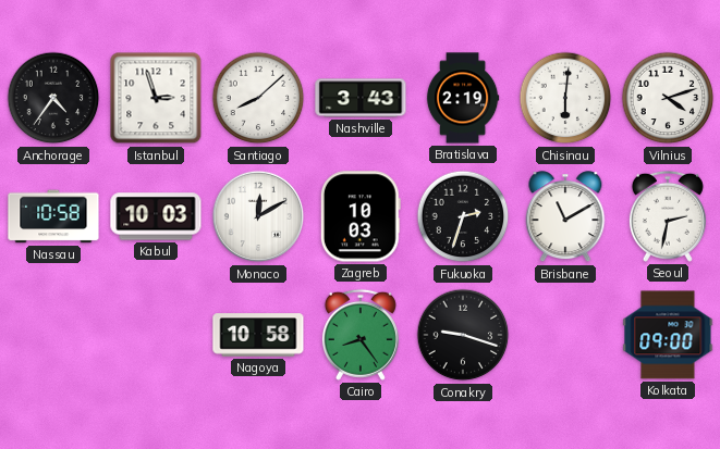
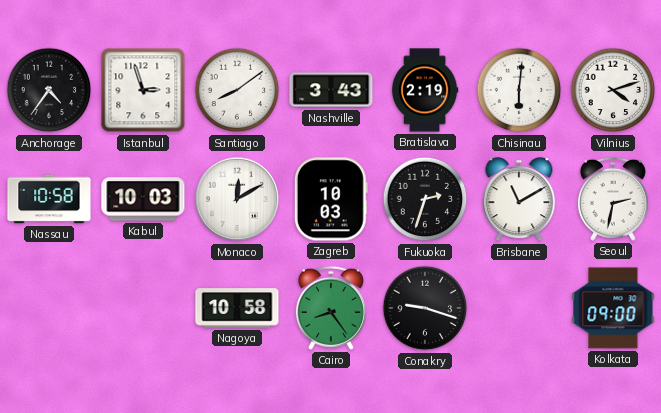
Santiago: 8:08 -> 8:09
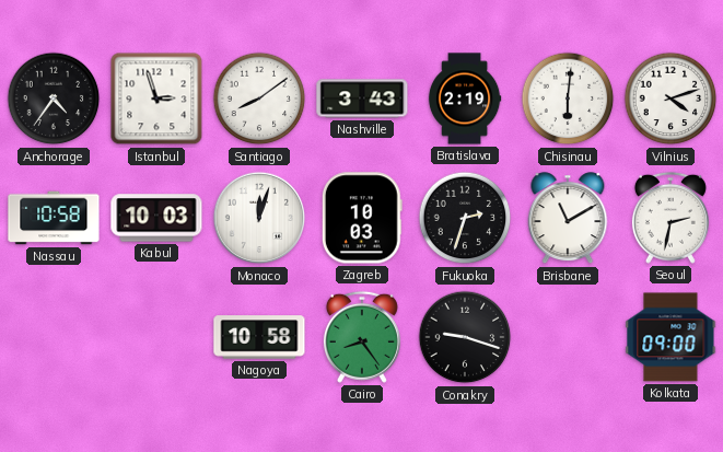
Monaco: 12:10 -> 12:03
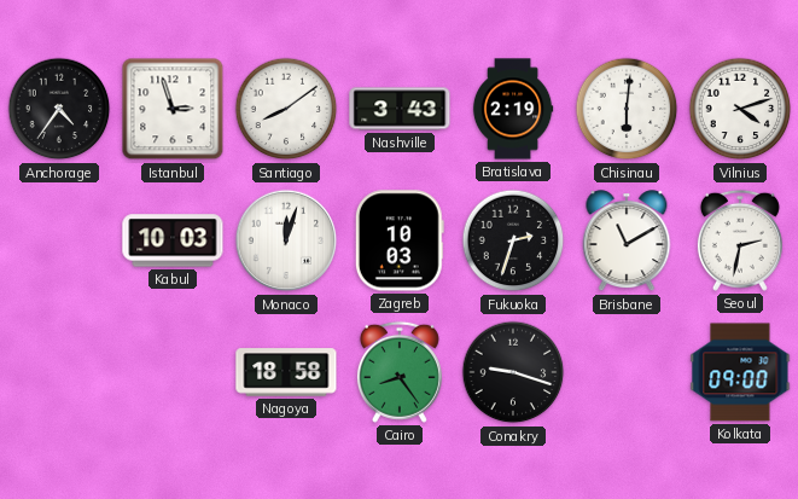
Nassau: 10:58 -> none
Nagoya: 10:58 -> 18:58
